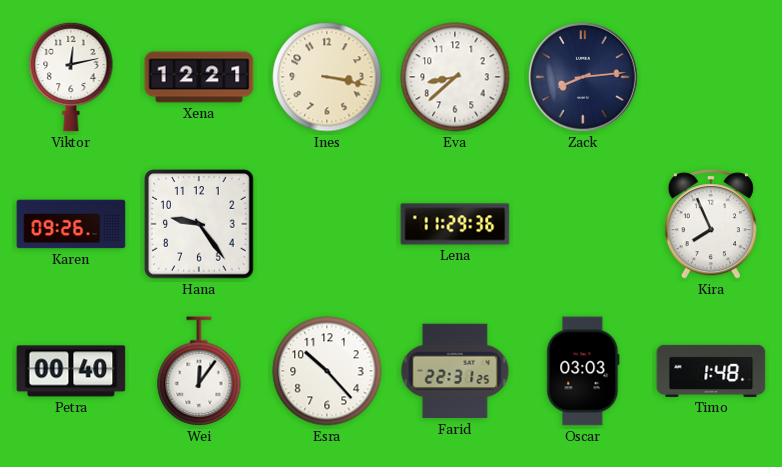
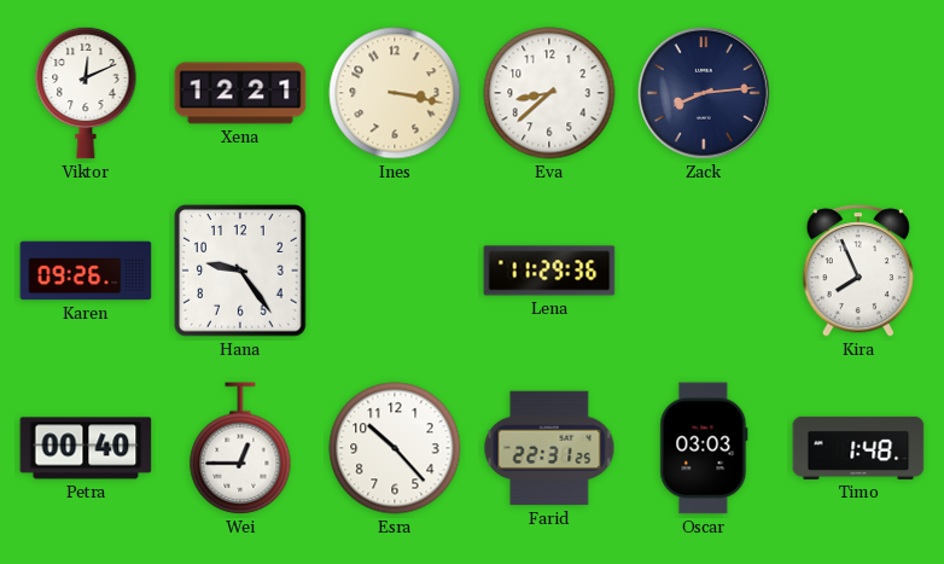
Viktor: 12:13 -> 12:11
Wei: 12:06 -> 12:45
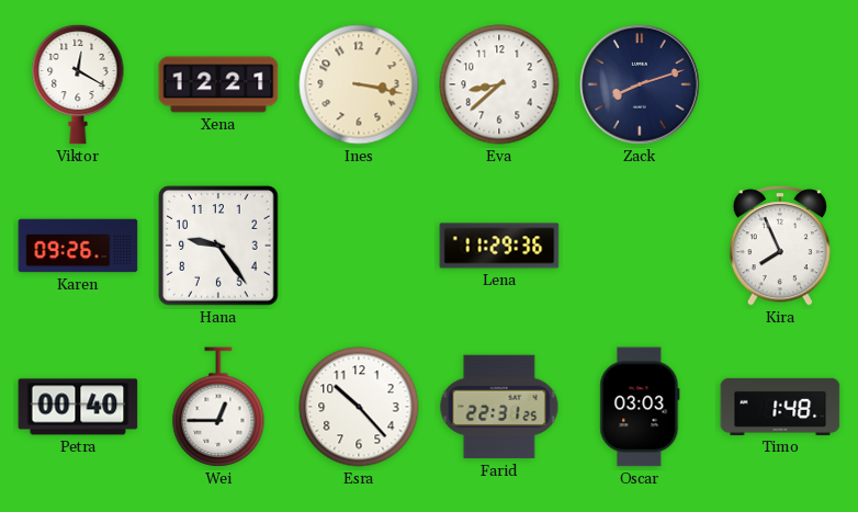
Viktor: 12:11 -> 12:20
Zack: 8:14 -> 8:12
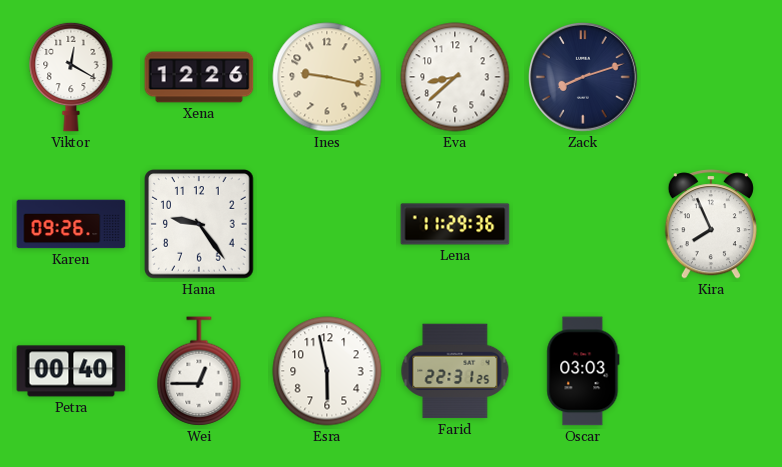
Xena: 12:21 -> 12:26
Ines: 3:17 -> 9:17
Esra: 10:23 -> 5:58
Timo: 1:48 -> none
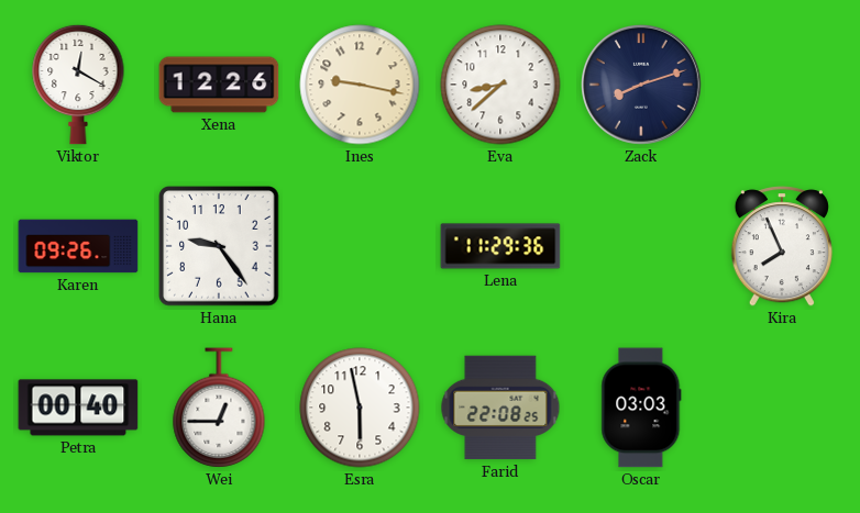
Farid: 22:31 -> 22:08
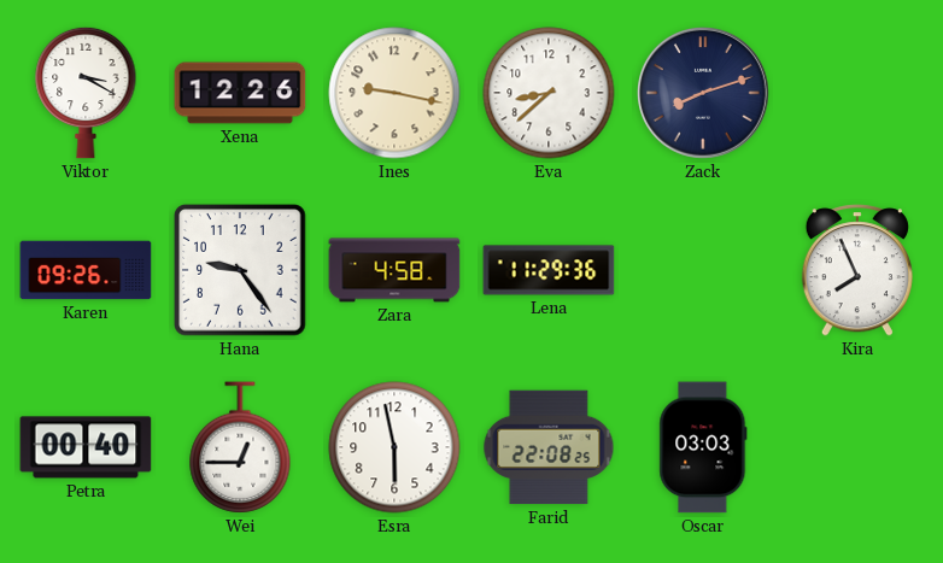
Viktor: 12:20 -> 3:20
Zara: none -> 4:58
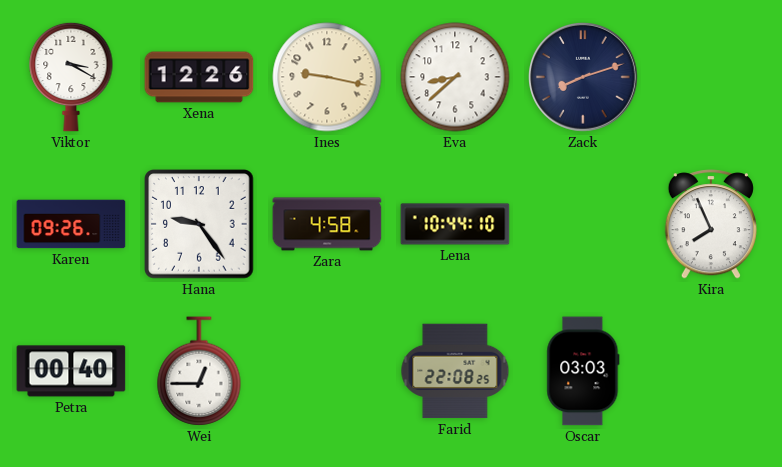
Lena: 11:29 -> 10:44
Esra: 5:58 -> none
